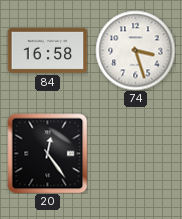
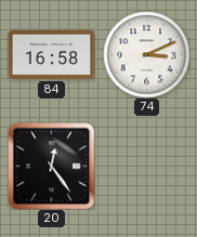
74: 3:27 -> 3:11
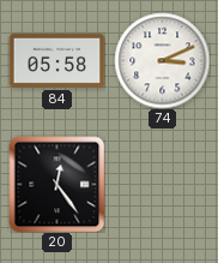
84: 16:58 -> 05:58
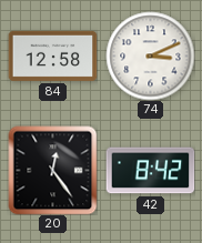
84: 05:58 -> 12:58
42: none -> 8:42
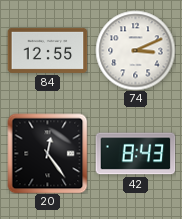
84: 12:58 -> 12:55
42: 8:42 -> 8:43
